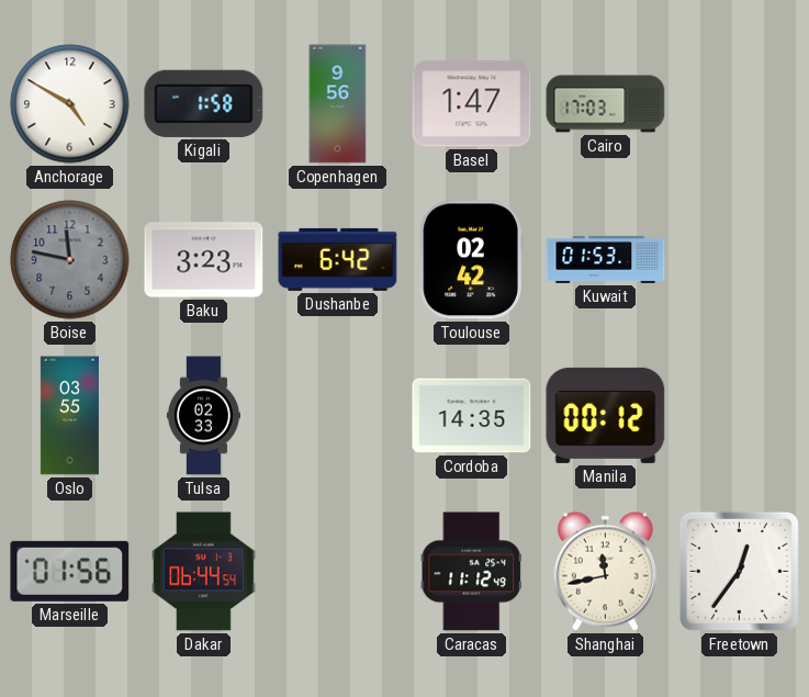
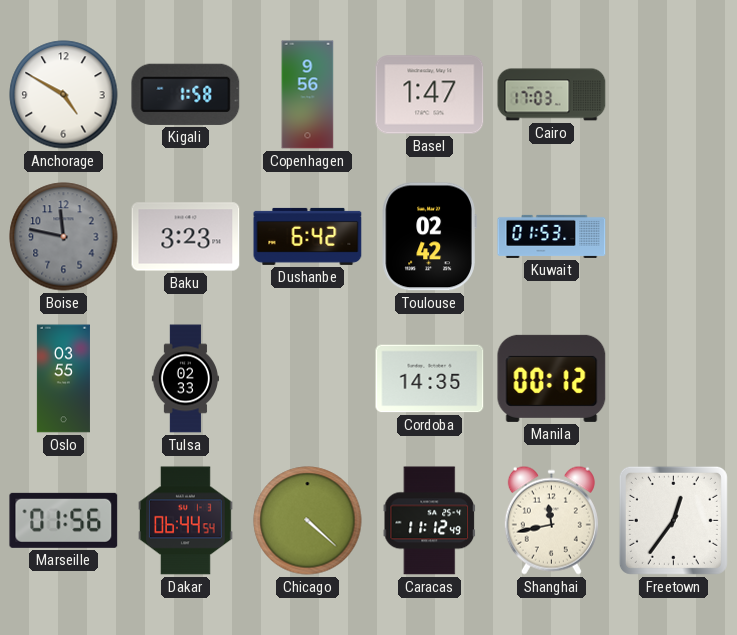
Chicago: none -> 4:22
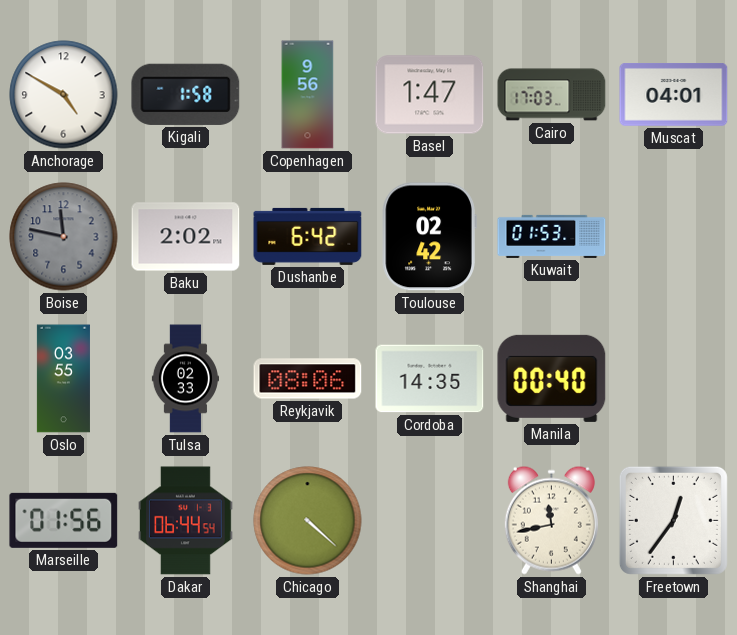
Muscat: none -> 04:01
Baku: 3:23 -> 2:02
Reykjavik: none -> 08:06
Manila: 00:12 -> 00:40
Caracas: 11:12 -> none
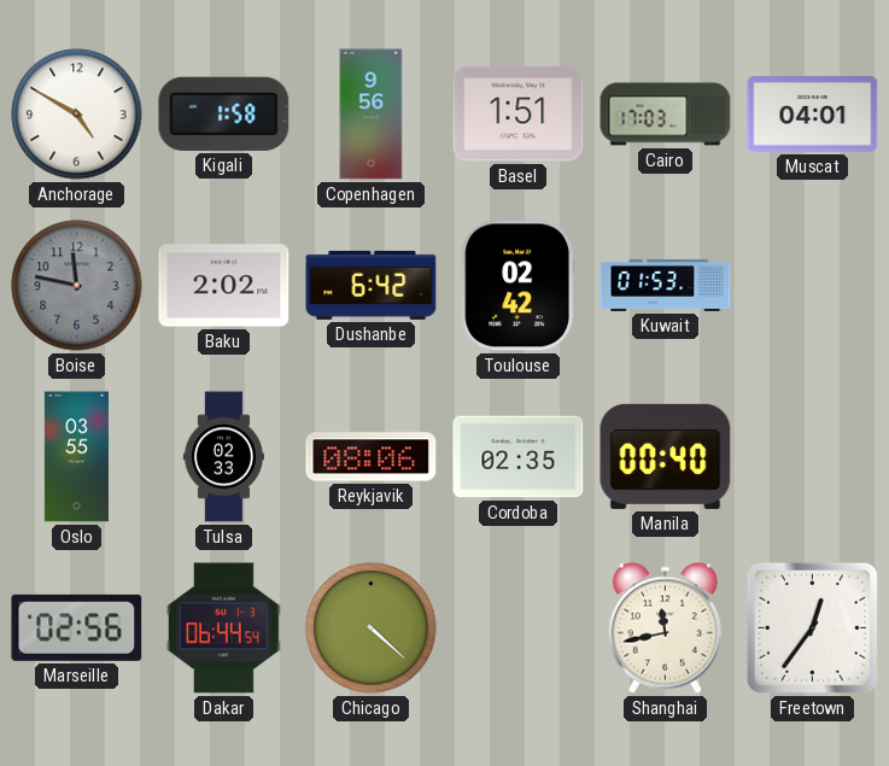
Basel: 1:47 -> 1:51
Cordoba: 14:35 -> 02:35
Marseille: 01:56 -> 02:56
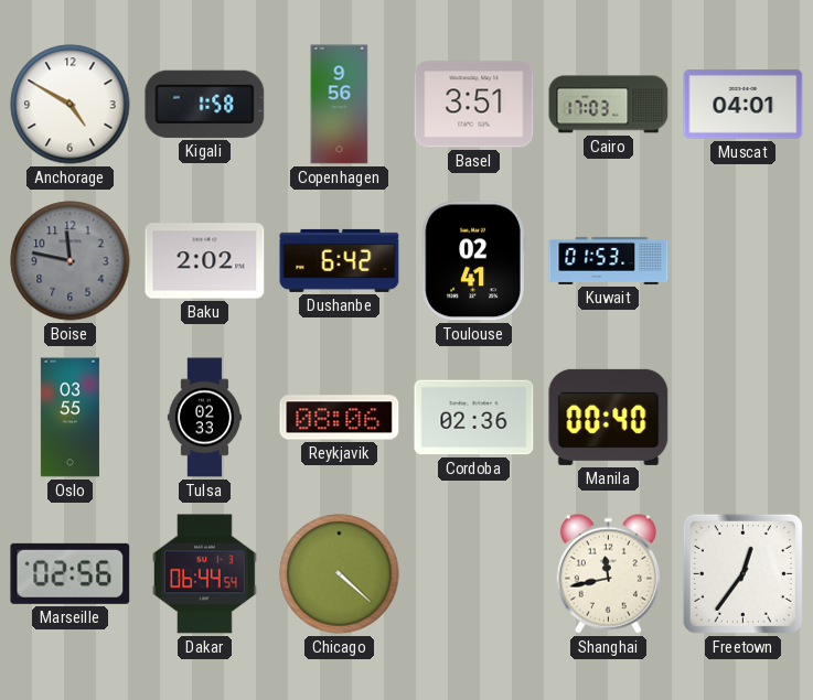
Basel: 1:51 -> 3:51
Toulouse: 02:42 -> 02:41
Cordoba: 02:35 -> 02:36
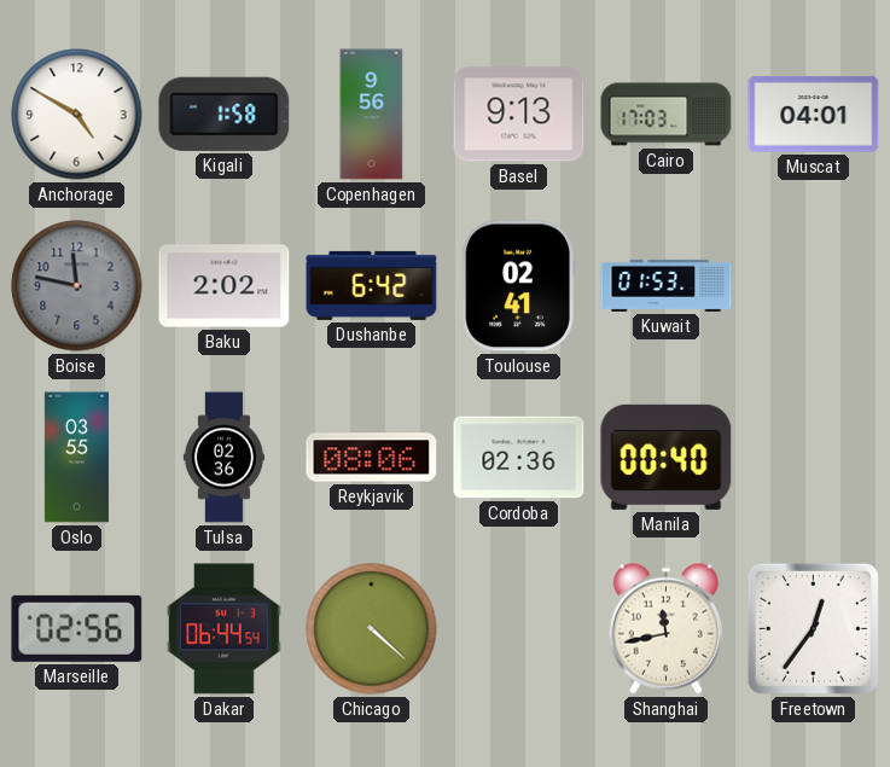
Basel: 3:51 -> 9:13
Tulsa: 02:33 -> 02:36
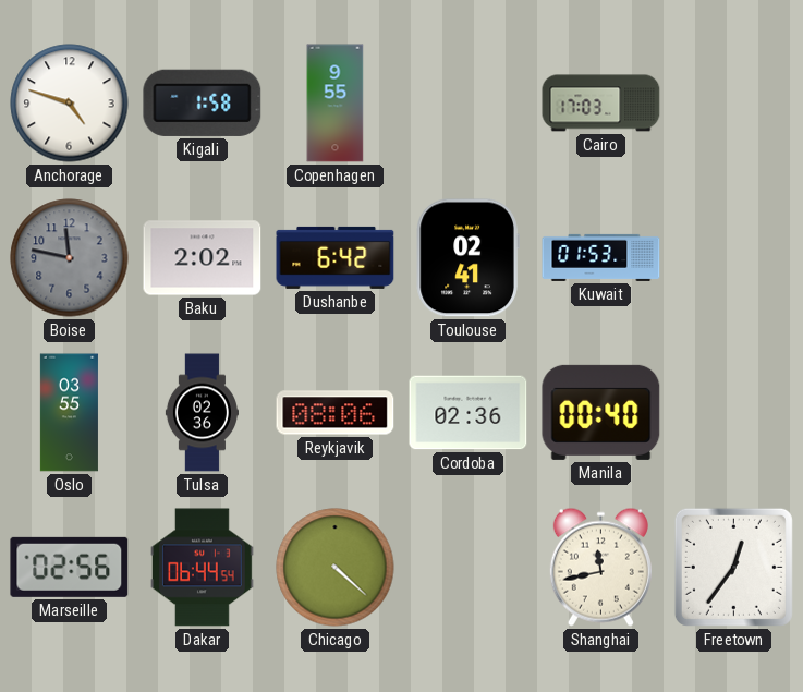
Anchorage: 4:50 -> 4:48
Copenhagen: 9:56 -> 9:55
Basel: 9:13 -> none
Muscat: 04:01 -> none
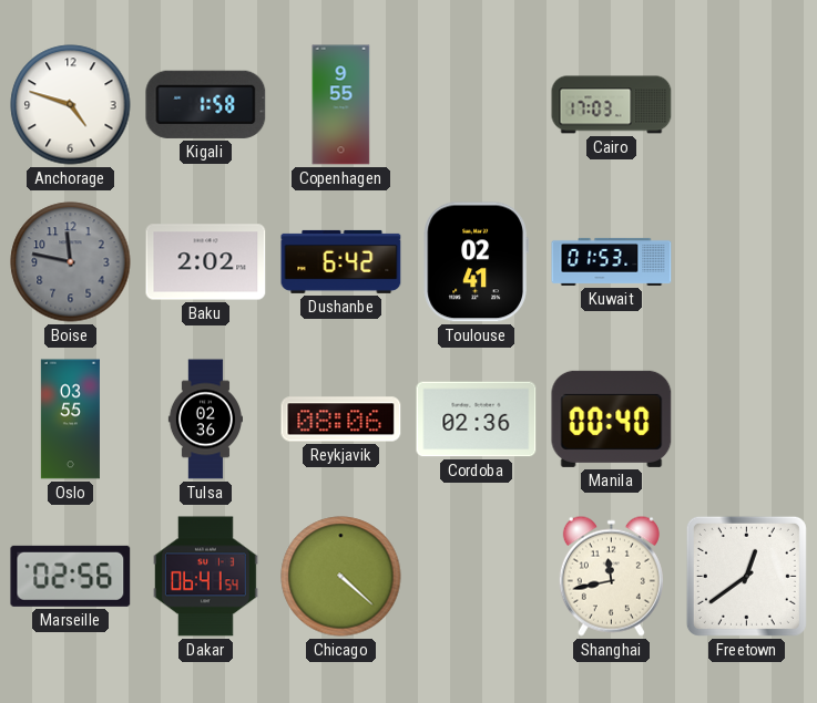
Dakar: 06:44 -> 06:41
Freetown: 12:36 -> 12:39
